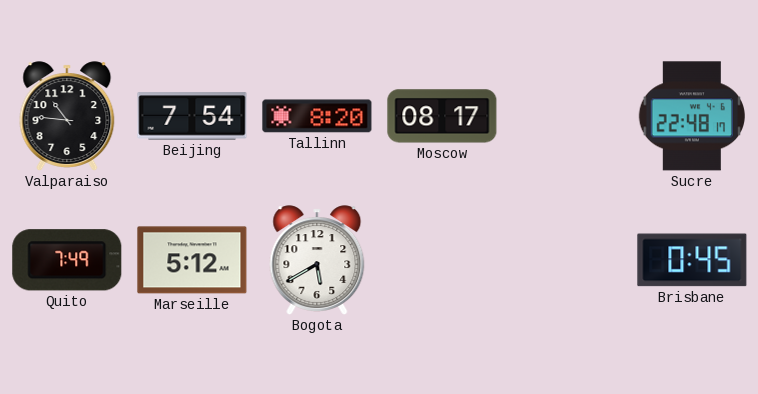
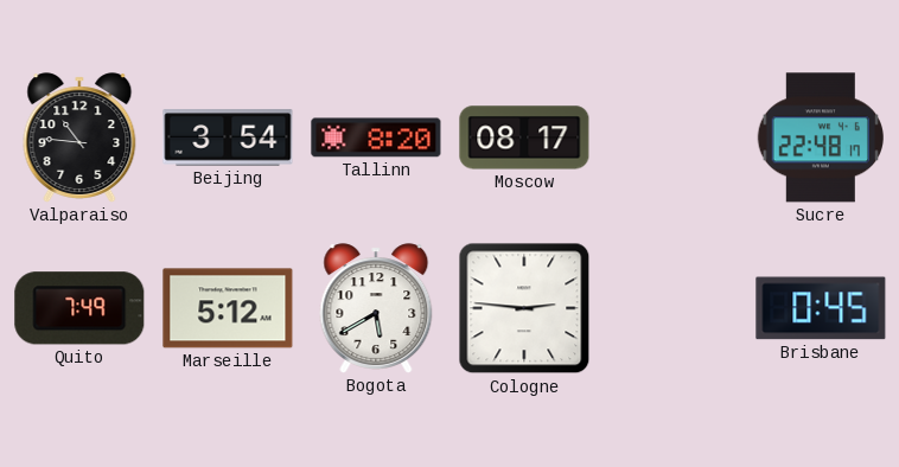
Beijing: 7:54 -> 3:54
Cologne: none -> 2:46
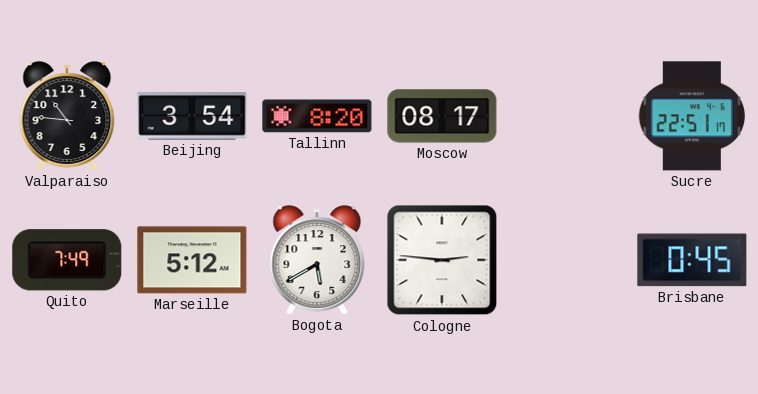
Sucre: 22:48 -> 22:51
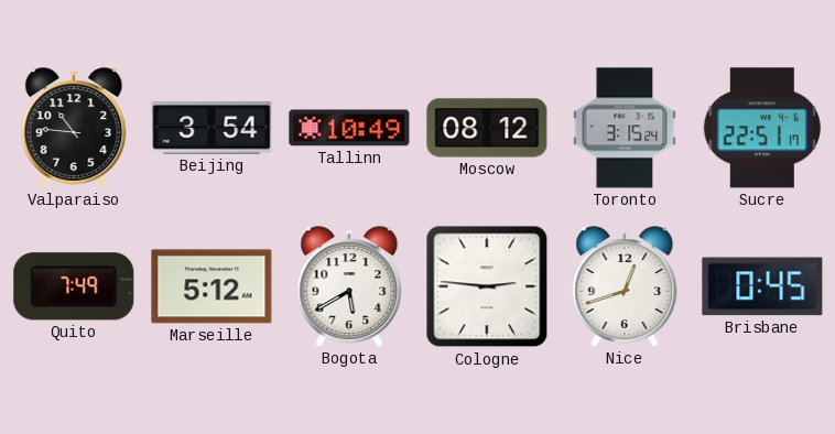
Tallinn: 8:20 -> 10:49
Moscow: 08:17 -> 08:12
Toronto: none -> 3:15
Nice: none -> 12:42
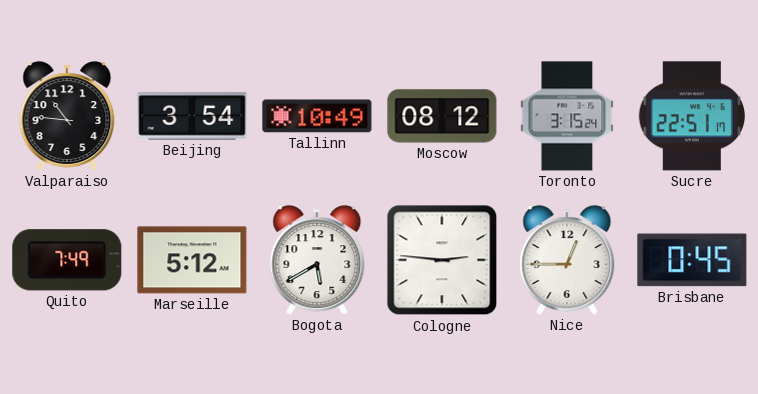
Nice: 12:42 -> 12:45
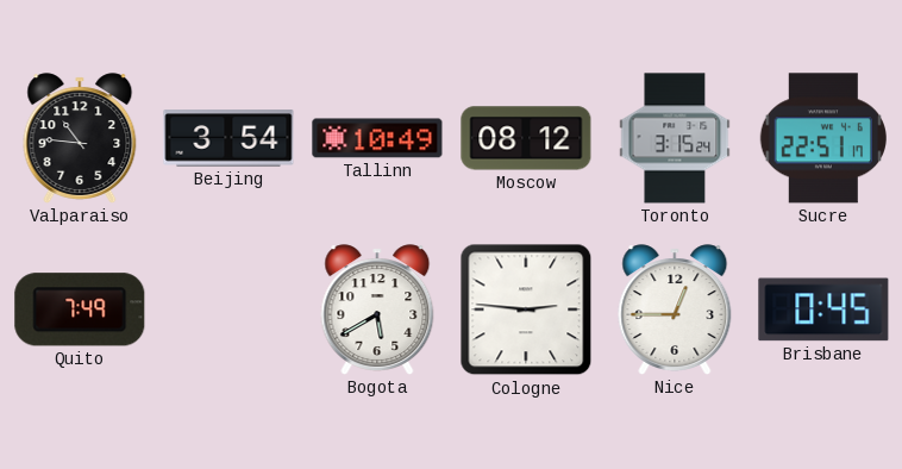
Marseille: 5:12 -> none
